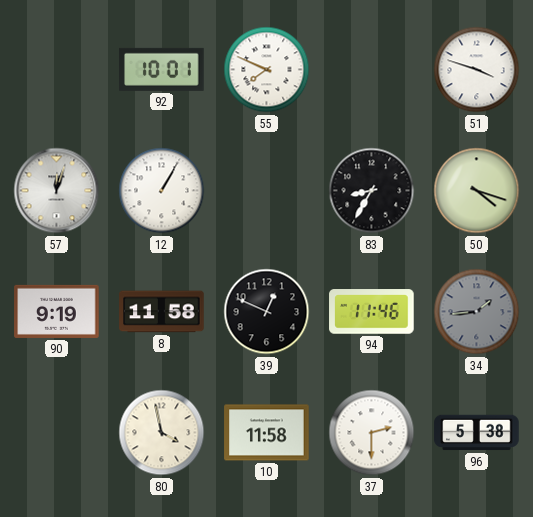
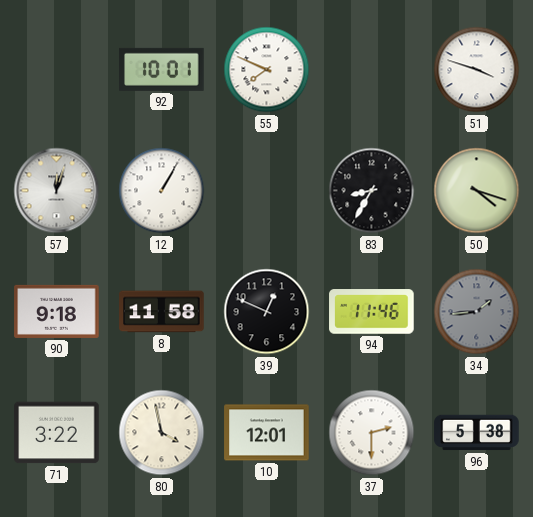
90: 9:19 -> 9:18
71: none -> 3:22
10: 11:58 -> 12:01
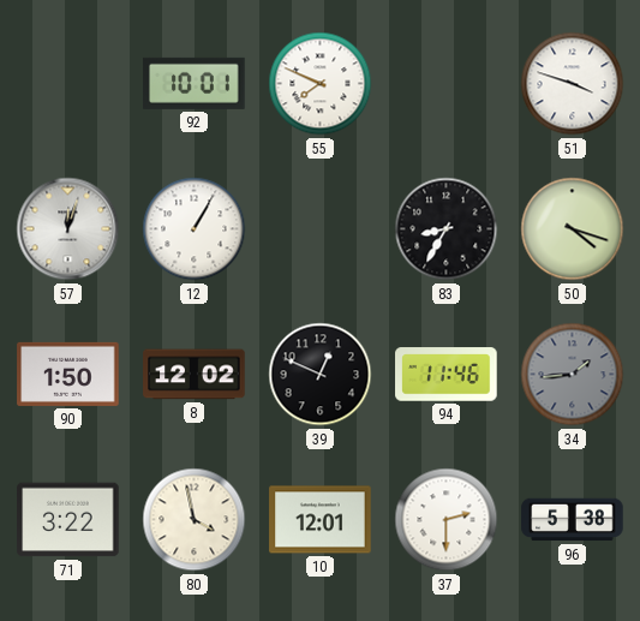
90: 9:18 -> 1:50
8: 11:58 -> 12:02
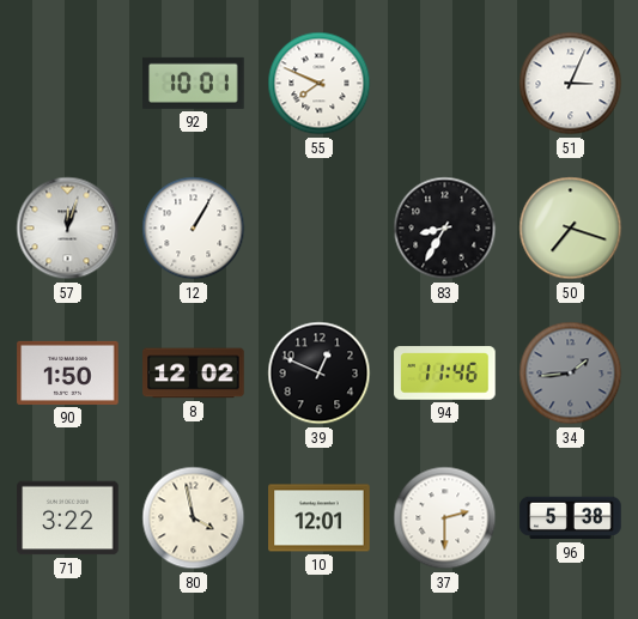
51: 3:48 -> 3:04
50: 4:18 -> 7:18
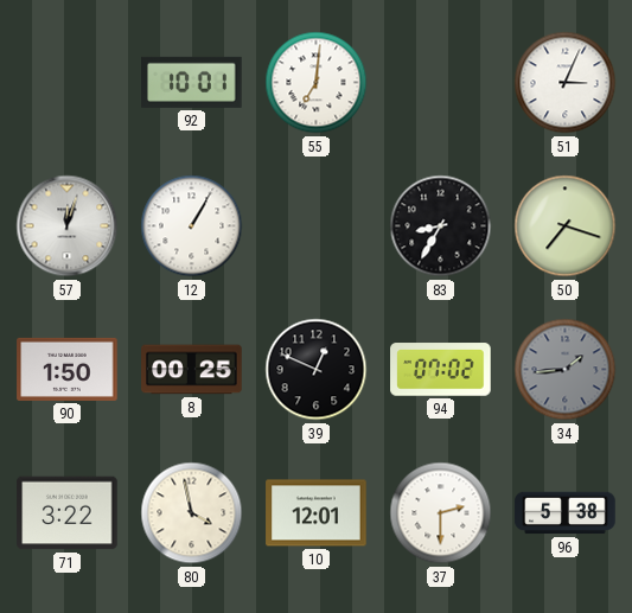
55: 7:49 -> 7:01
8: 12:02 -> 00:25
94: 11:46 -> 07:02
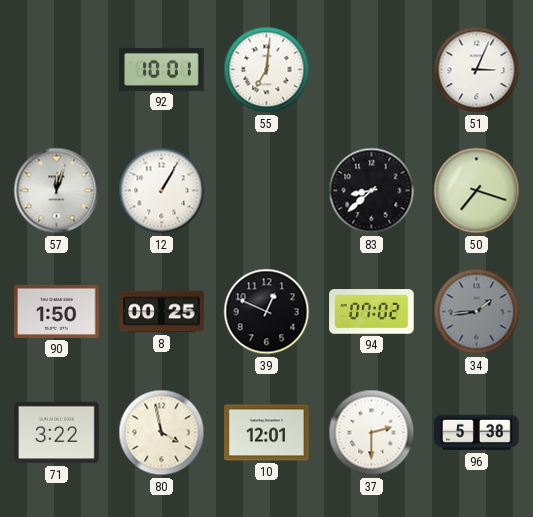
83: 8:35 -> 8:38
